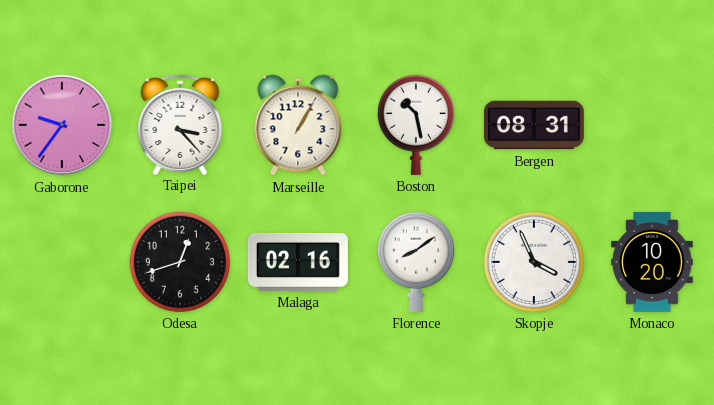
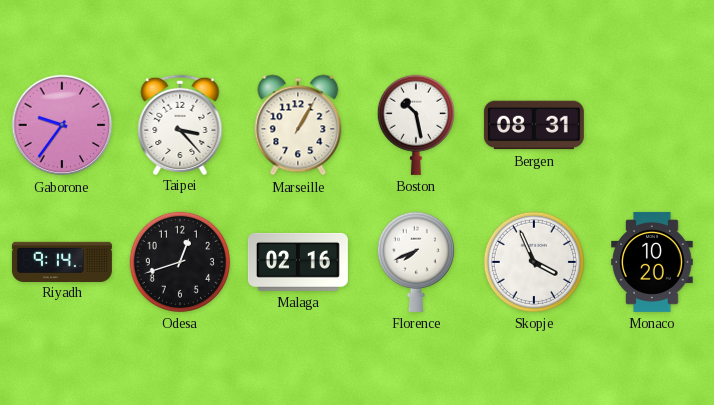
Riyadh: none -> 9:14
Florence: 8:09 -> 7:41
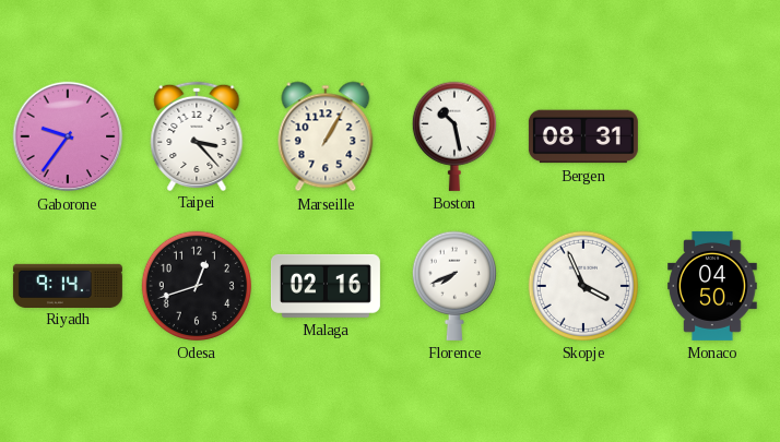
Monaco: 10:20 -> 04:50
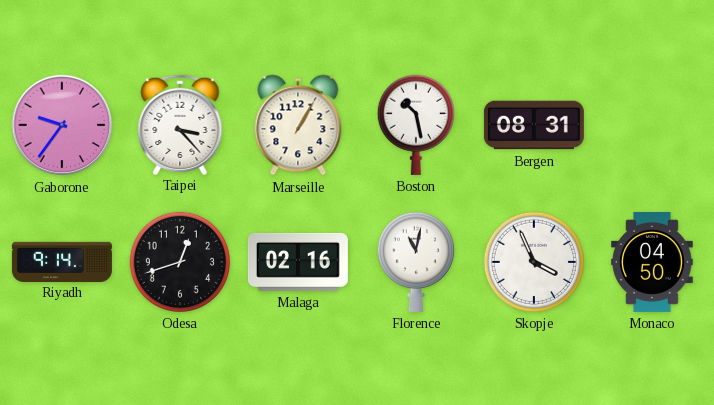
Florence: 7:41 -> 11:02
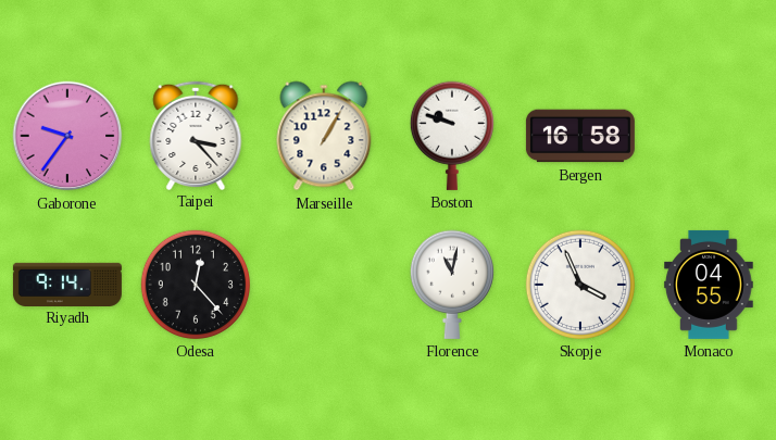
Boston: 10:28 -> 9:48
Bergen: 08:31 -> 16:58
Odesa: 12:42 -> 12:23
Malaga: 02:16 -> none
Monaco: 04:50 -> 04:55
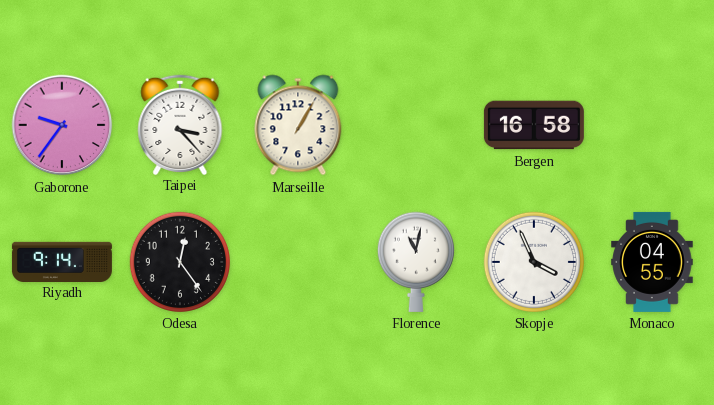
Boston: 9:48 -> none
Odesa: 12:23 -> 12:24
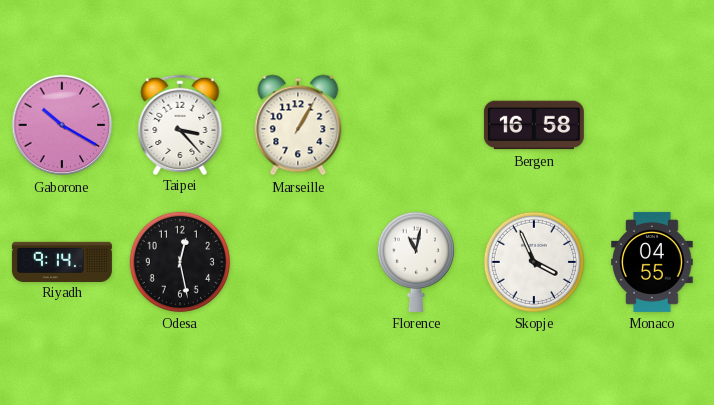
Gaborone: 9:36 -> 10:20
Odesa: 12:24 -> 12:28
